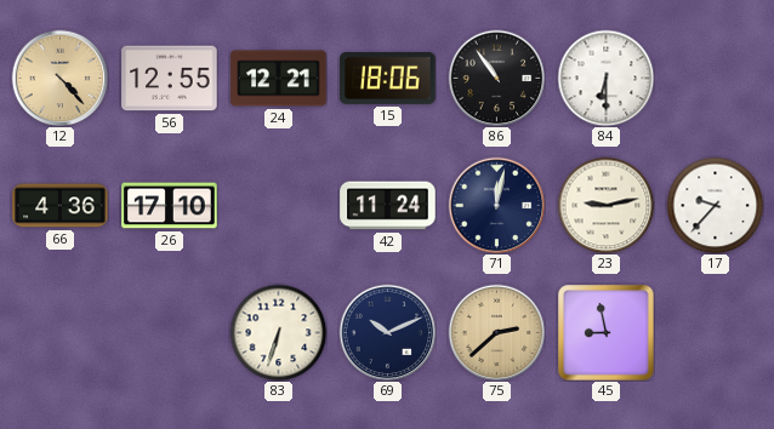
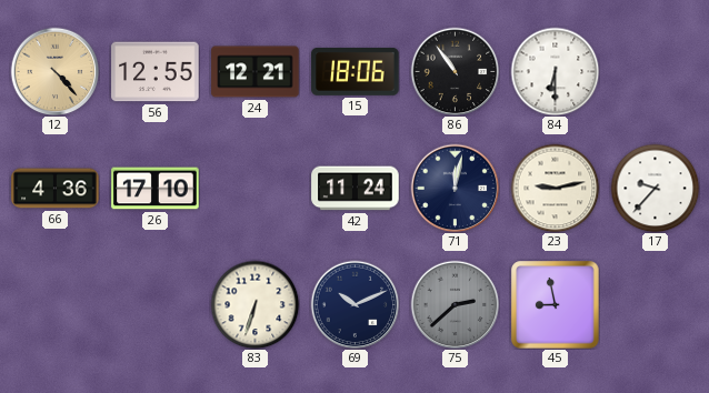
75 dial: champagne -> grey
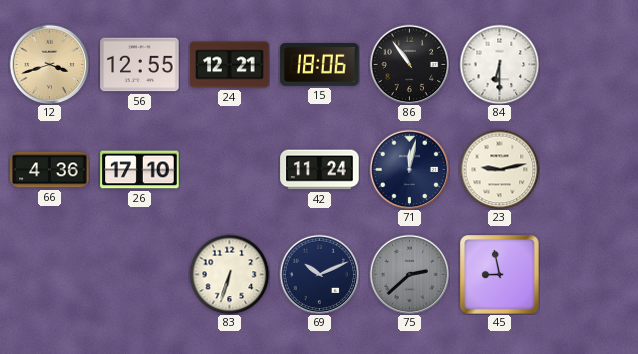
12: 4:23 -> 3:42
17: 9:37 -> none
